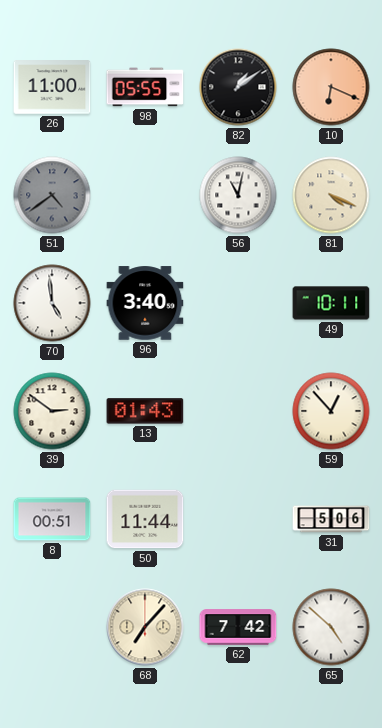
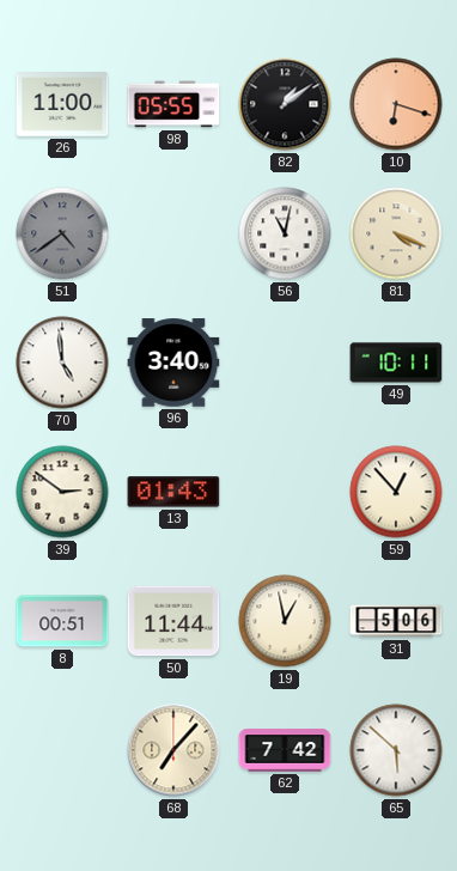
10: 6:19 -> 6:18
19: none -> 12:58
65: 4:52 -> 5:52
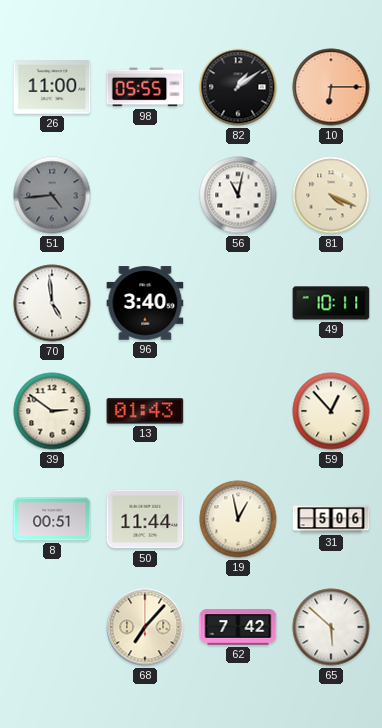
10: 6:18 -> 6:15
51: 4:39 -> 4:44
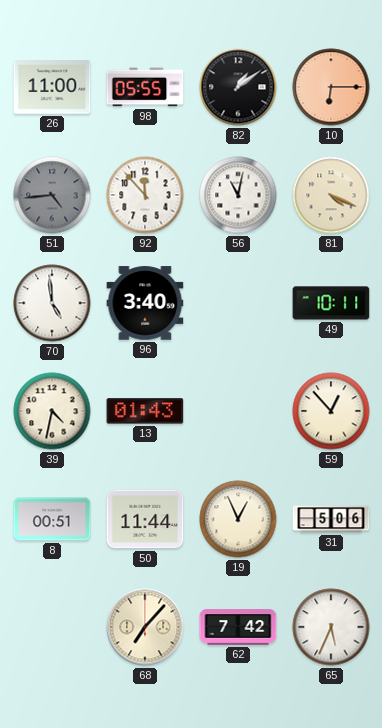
92: none -> 11:53
39: 2:51 -> 4:32
19: 12:58 -> 12:56
65: 5:52 -> 5:34
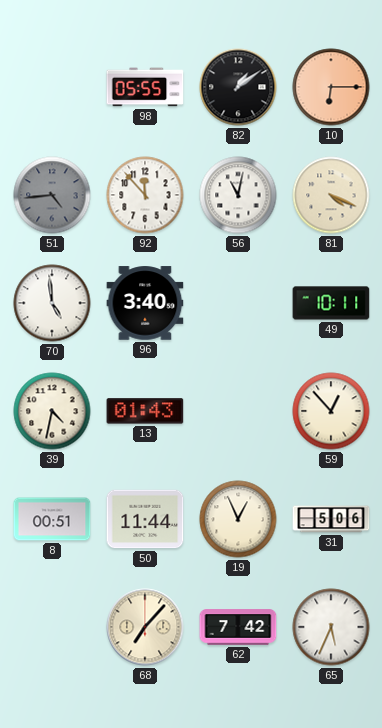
26: 11:00 -> none
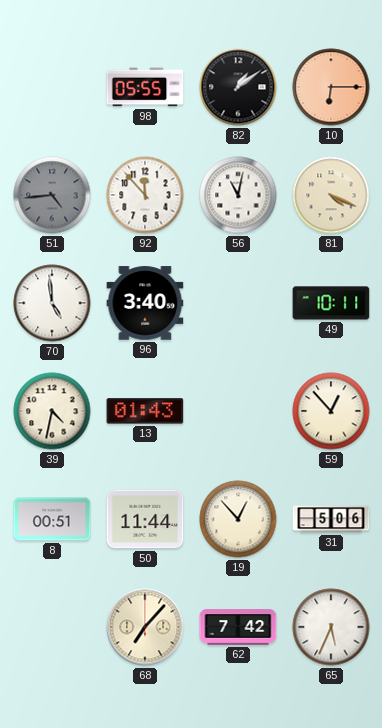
19: 12:56 -> 12:53
